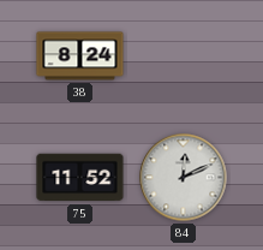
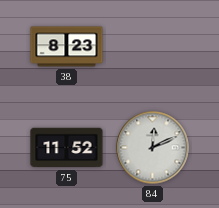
38: 8:24 -> 8:23
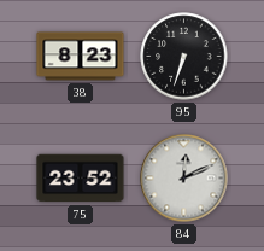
95: none -> 6:33
75: 11:52 -> 23:52
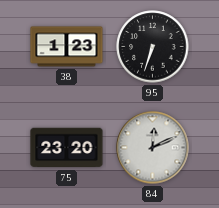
38: 8:23 -> 1:23
75: 23:52 -> 23:20
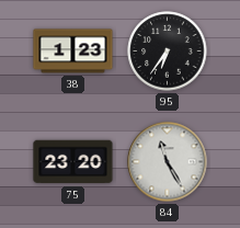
95: 6:33 -> 6:36
84: 12:11 -> 11:25
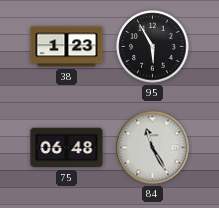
95: 6:36 -> 5:55
75: 23:20 -> 06:48
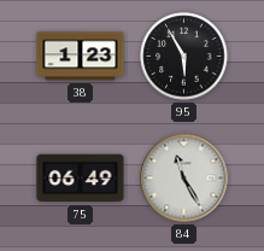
75: 06:48 -> 06:49
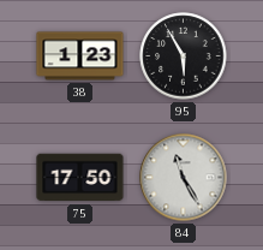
75: 06:49 -> 17:50
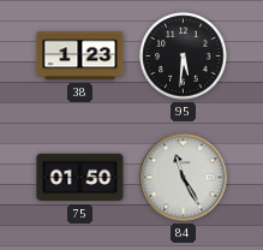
95: 5:55 -> 5:31
75: 17:50 -> 01:50
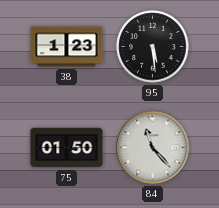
95: 5:31 -> 5:29
84: 11:25 -> 11:23
